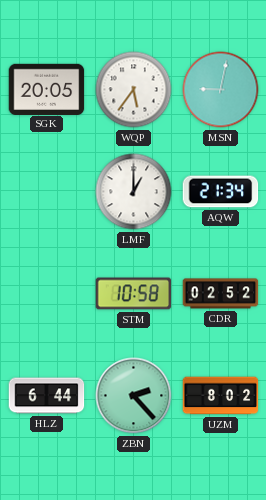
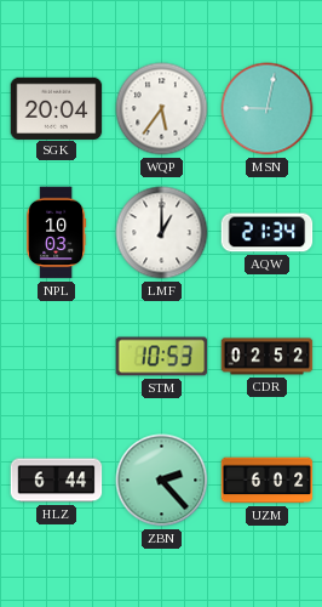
SGK: 20:05 -> 20:04
NPL: none -> 10:03
STM: 10:58 -> 10:53
UZM: 8:02 -> 6:02
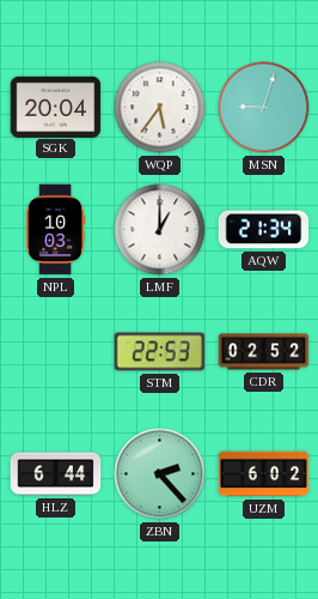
MSN: 9:02 -> 9:03
STM: 10:53 -> 22:53
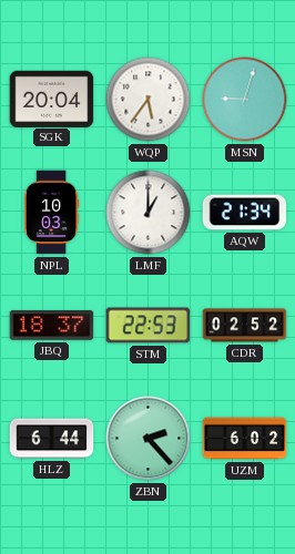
JBQ: none -> 18:37
